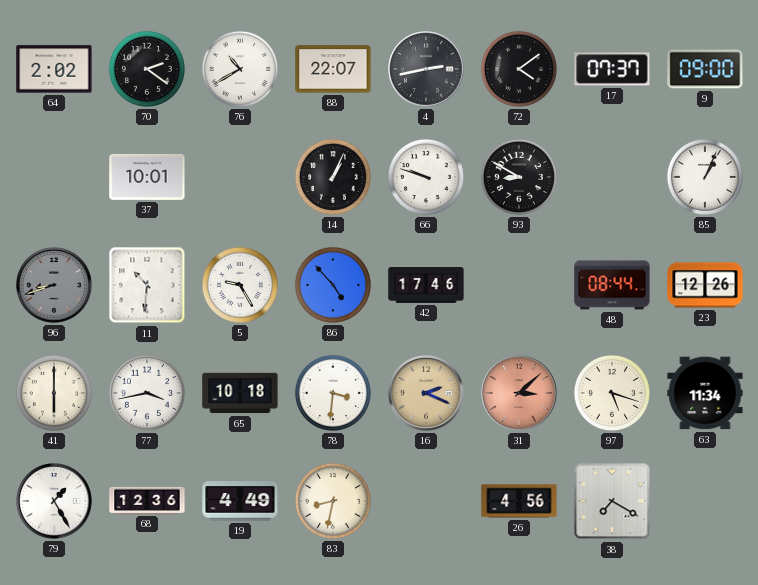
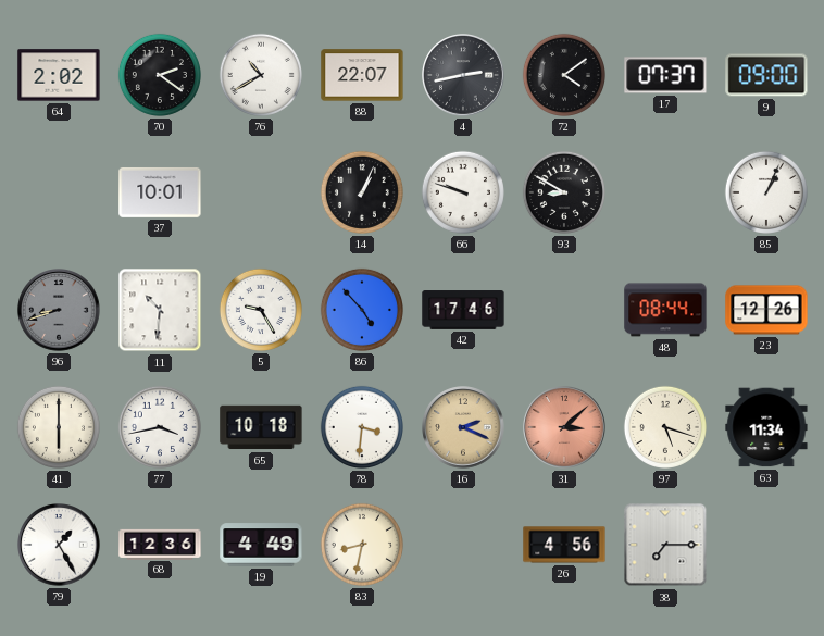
38: 7:20 -> 7:15
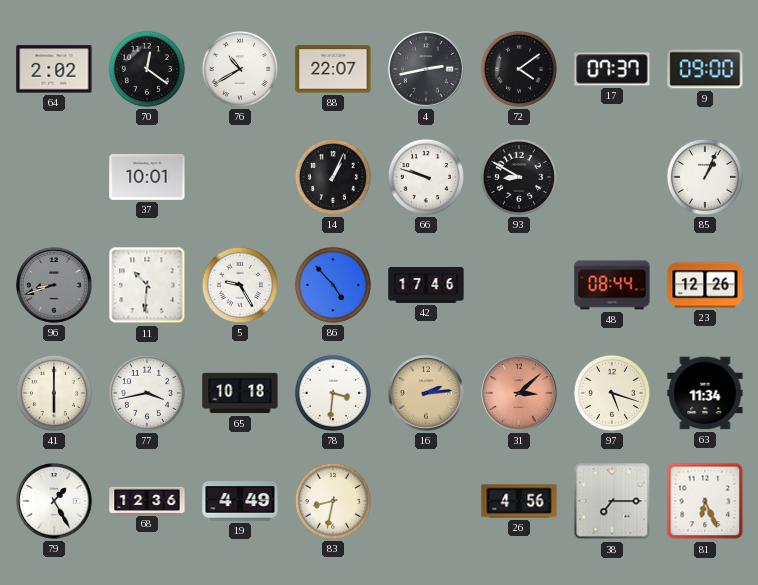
70: 2:21 -> 12:21
16: 2:19 -> 2:14
81: none -> 6:26
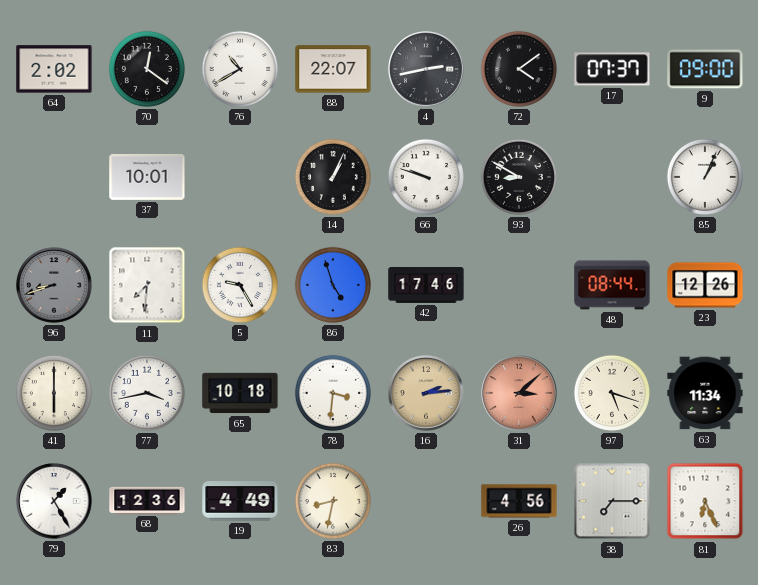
11: 10:31 -> 7:31
86: 4:53 -> 4:57
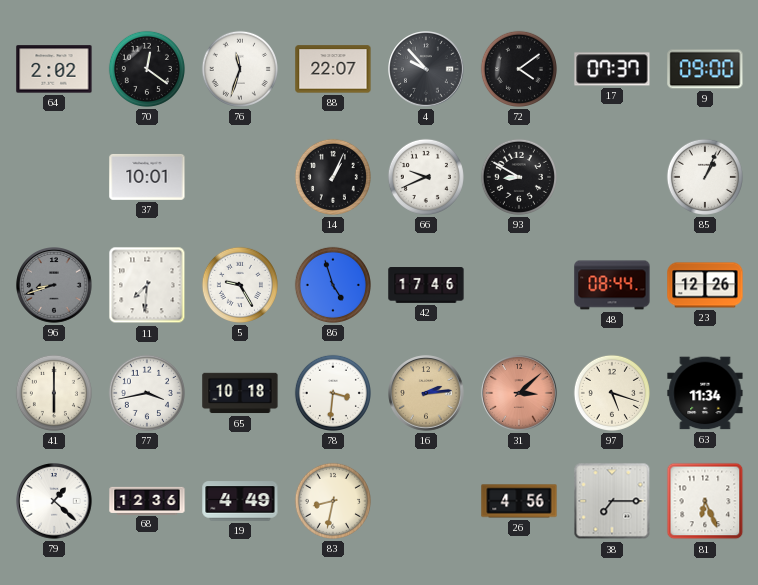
76: 10:40 -> 11:33
4: 2:43 -> 9:53
66: 9:48 -> 9:41
79: 1:25 -> 1:22
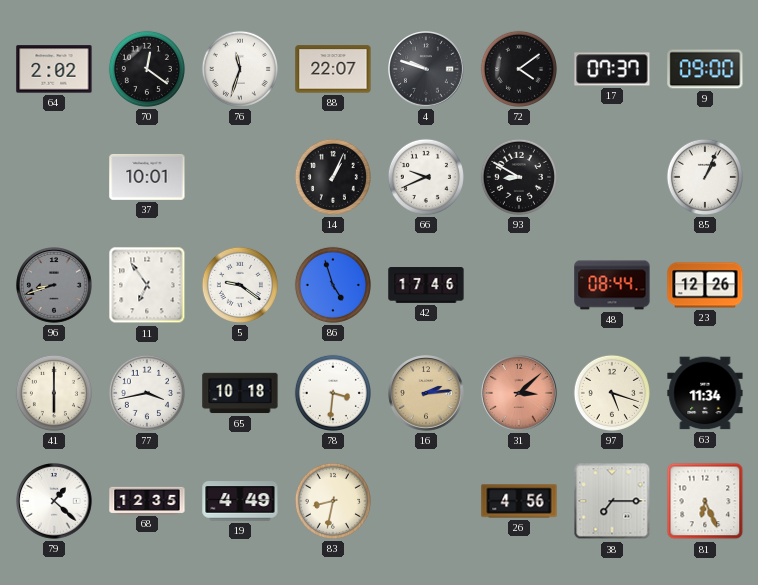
4: 9:53 -> 9:48
11: 7:31 -> 6:54
5: 9:25 -> 9:21
68: 12:36 -> 12:35
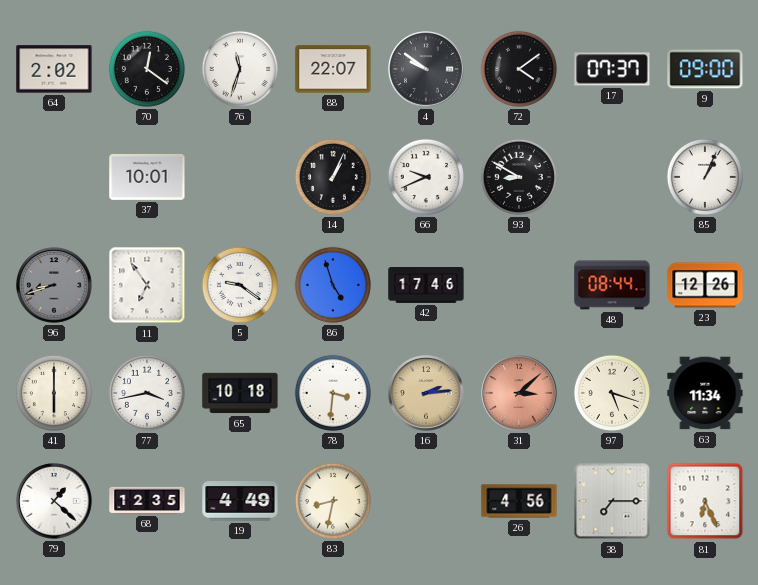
4: 9:48 -> 9:51
